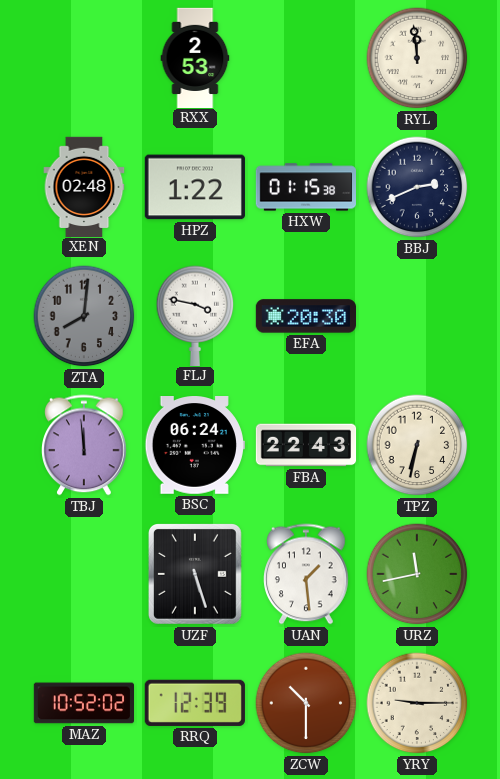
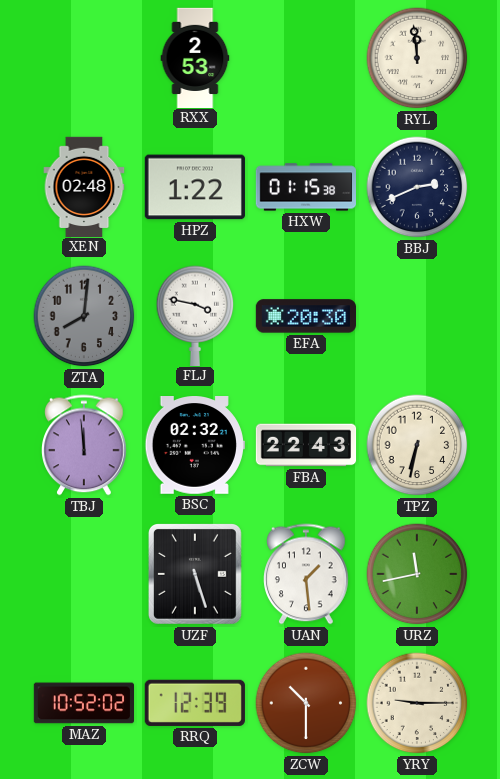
BSC: 06:24 -> 02:32
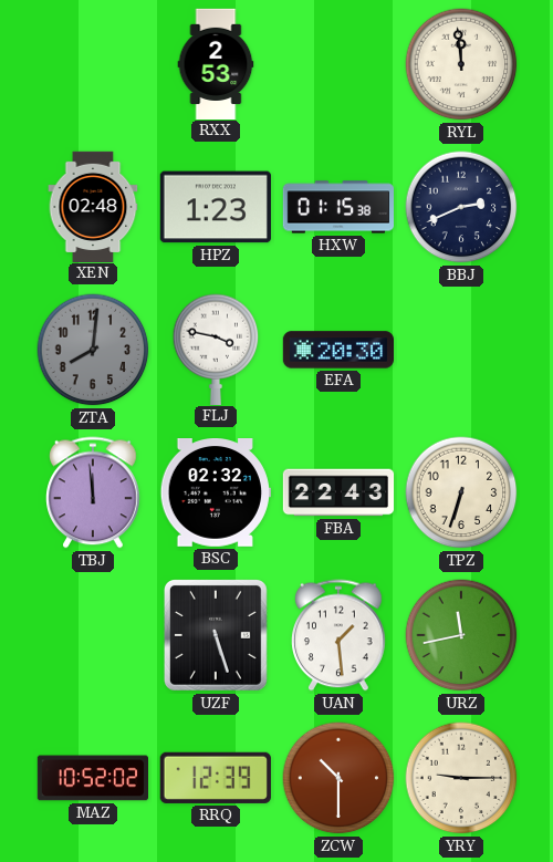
HPZ: 1:22 -> 1:23
TPZ: 6:32 -> 6:33
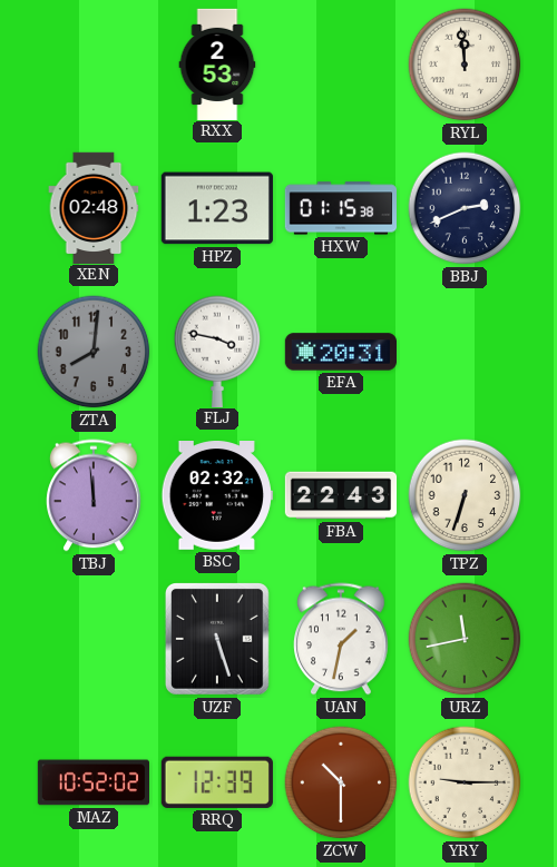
EFA: 20:30 -> 20:31
UAN: 1:29 -> 1:32
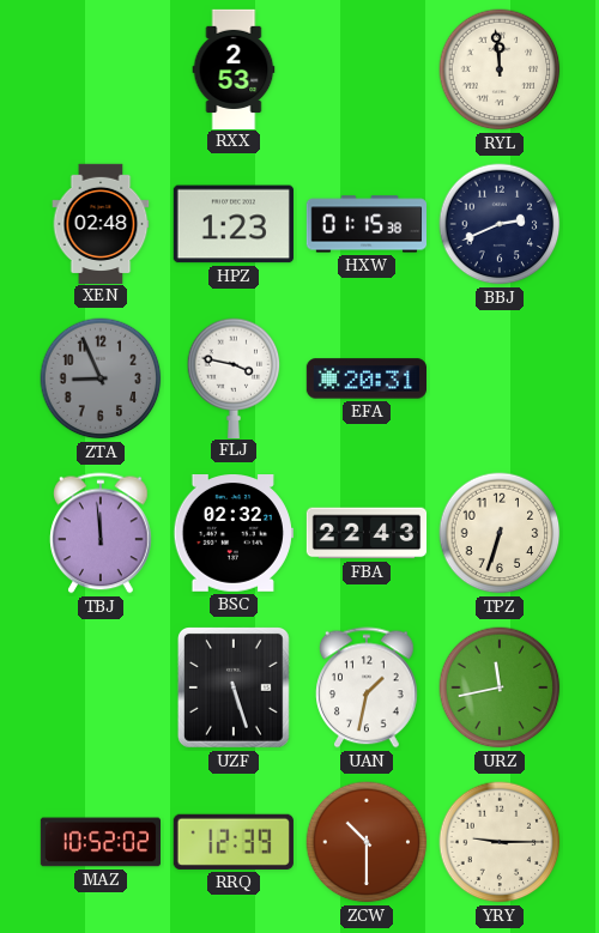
ZTA: 8:01 -> 8:56
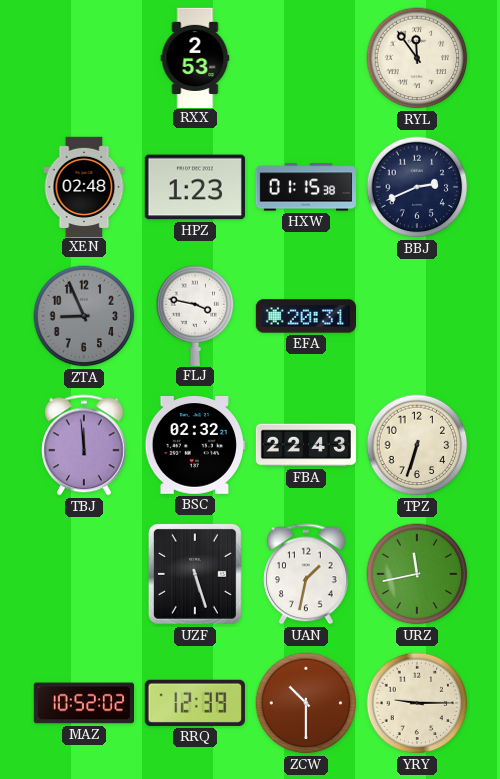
RYL: 11:59 -> 11:54
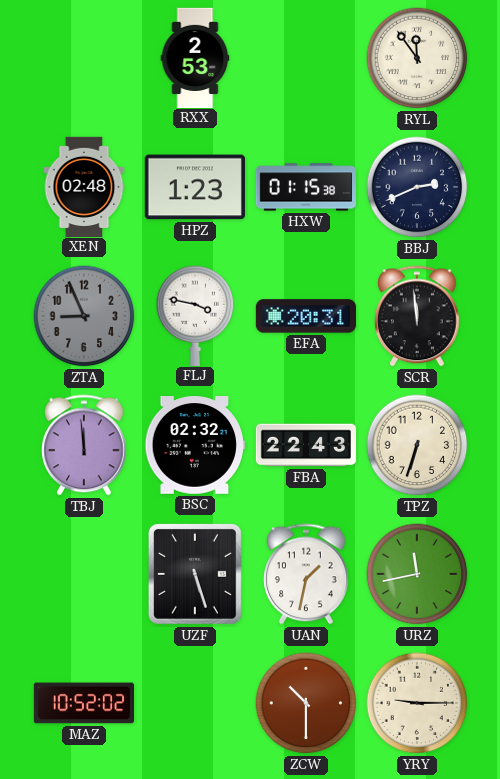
SCR: none -> 11:59
RRQ: 12:39 -> none
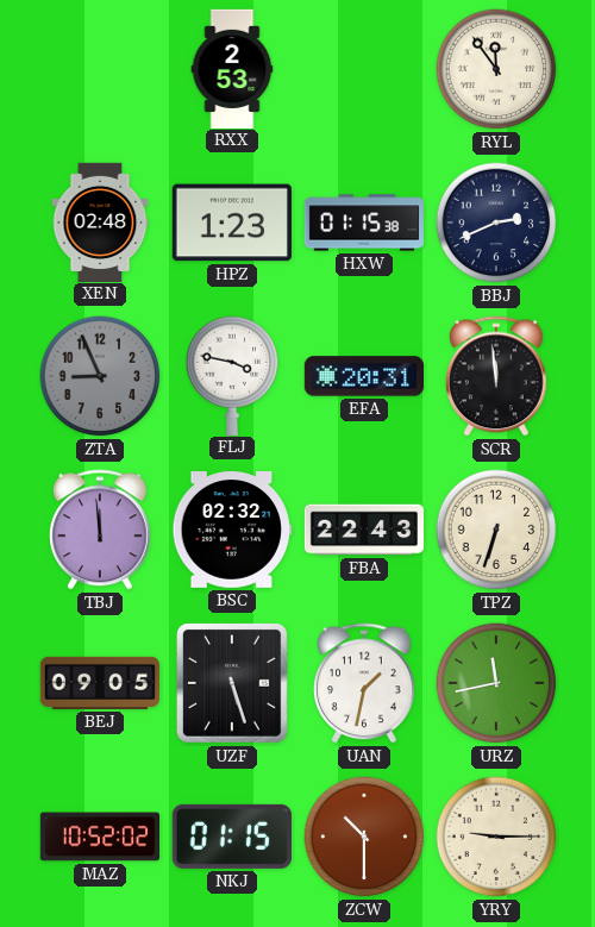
BEJ: none -> 09:05
NKJ: none -> 01:15
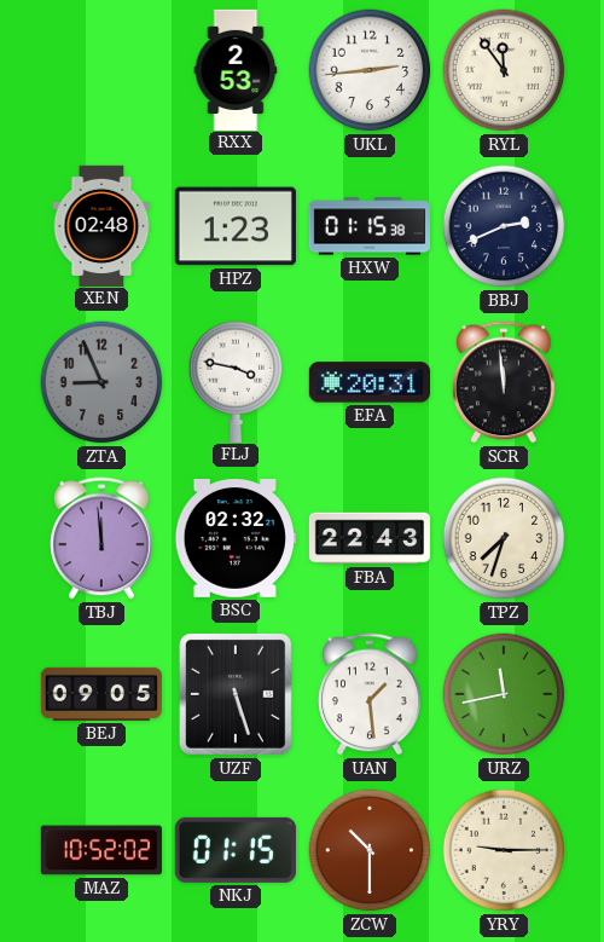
UKL: none -> 2:44
TPZ: 6:33 -> 7:33
UAN: 1:32 -> 1:29
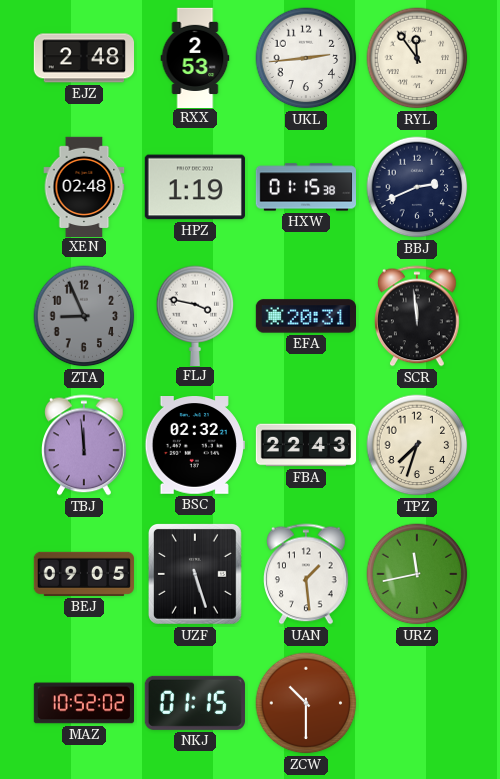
EJZ: none -> 2:48
HPZ: 1:23 -> 1:19
YRY: 9:15 -> none
